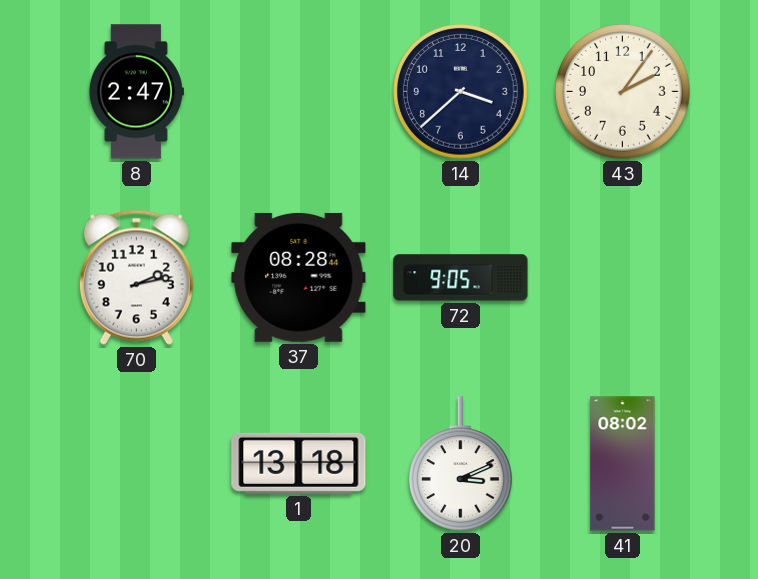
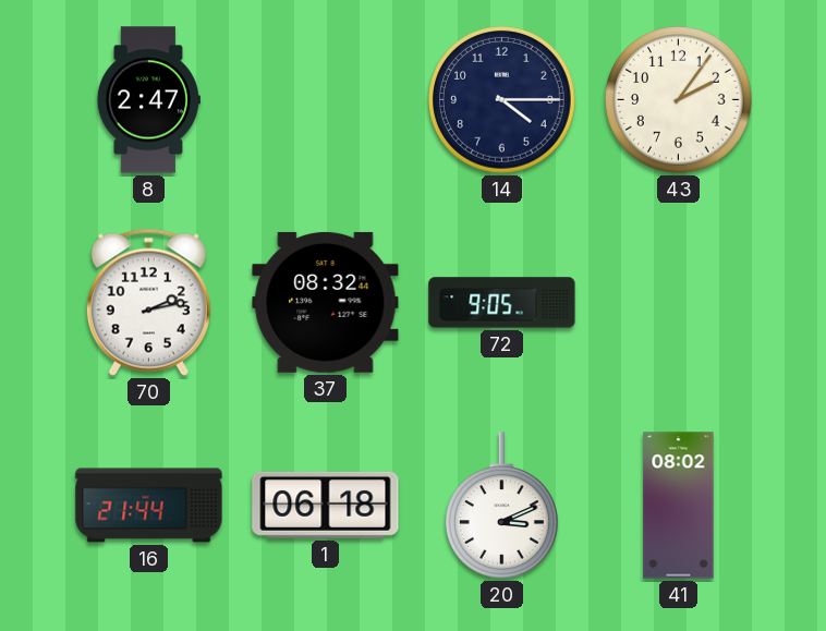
14: 3:38 -> 4:15
37: 08:28 -> 08:32
16: none -> 21:44
1: 13:18 -> 06:18
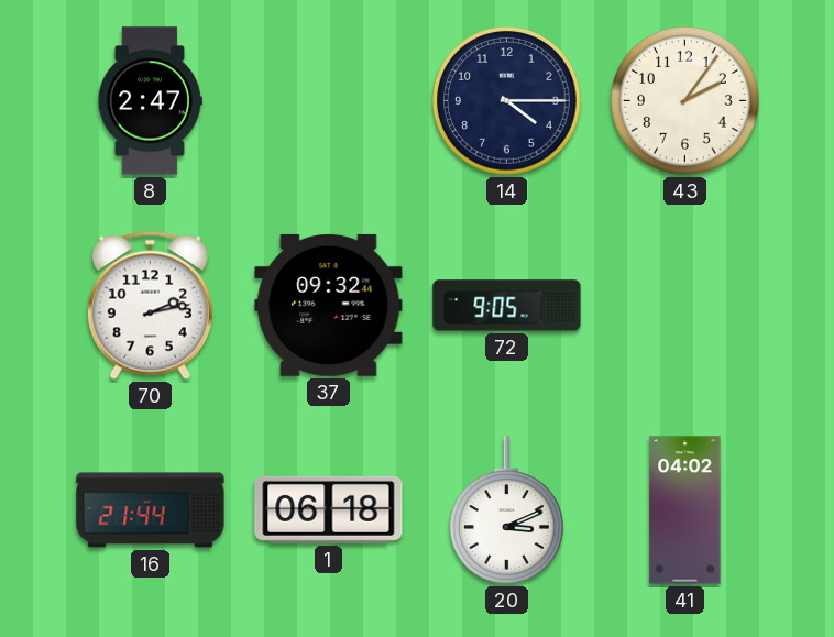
37: 08:32 -> 09:32
41: 08:02 -> 04:02
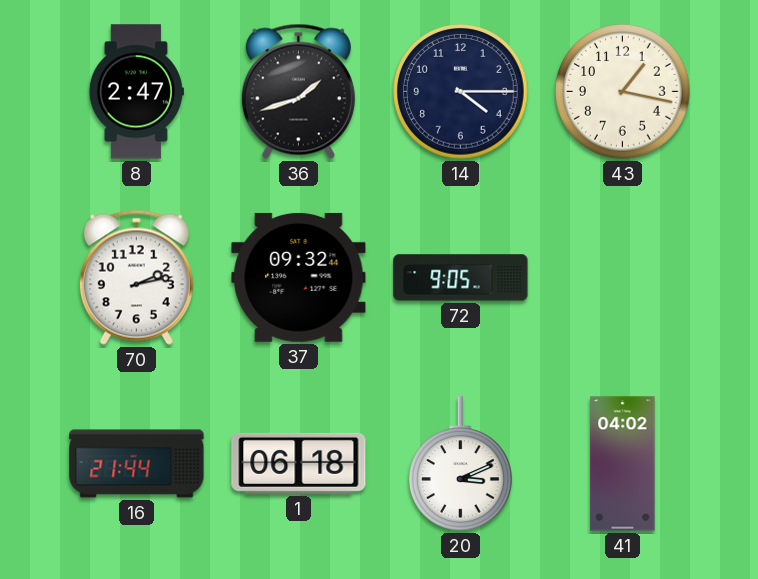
36: none -> 1:42
43: 2:06 -> 1:17
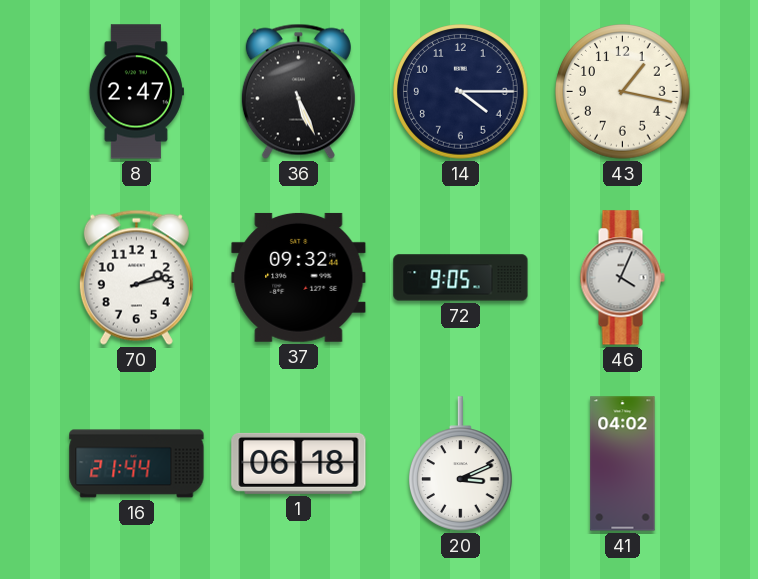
36: 1:42 -> 5:26
46: none -> 4:04
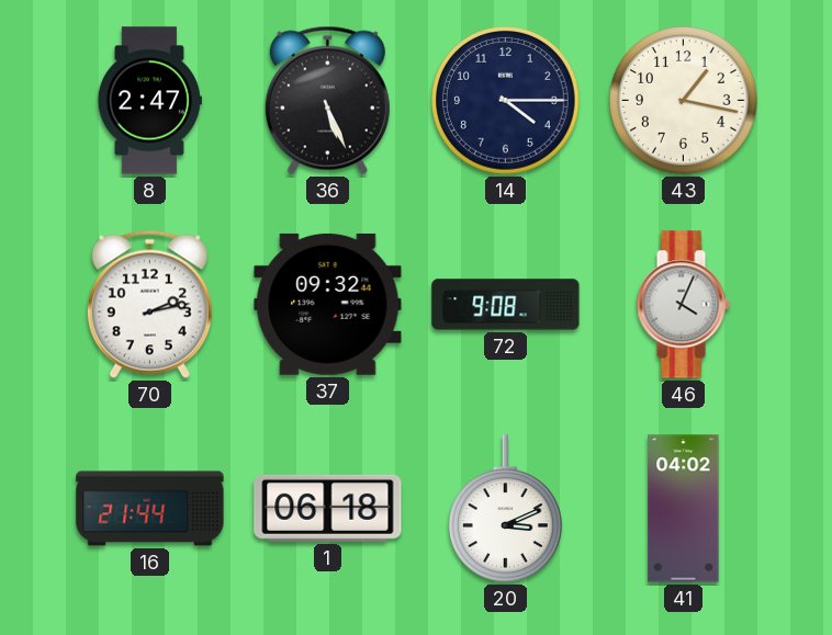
72: 9:05 -> 9:08
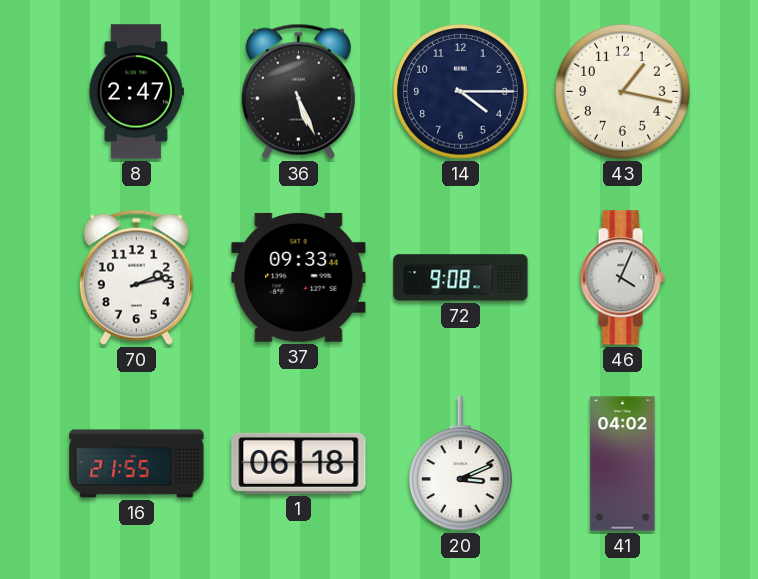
37: 09:32 -> 09:33
16: 21:44 -> 21:55
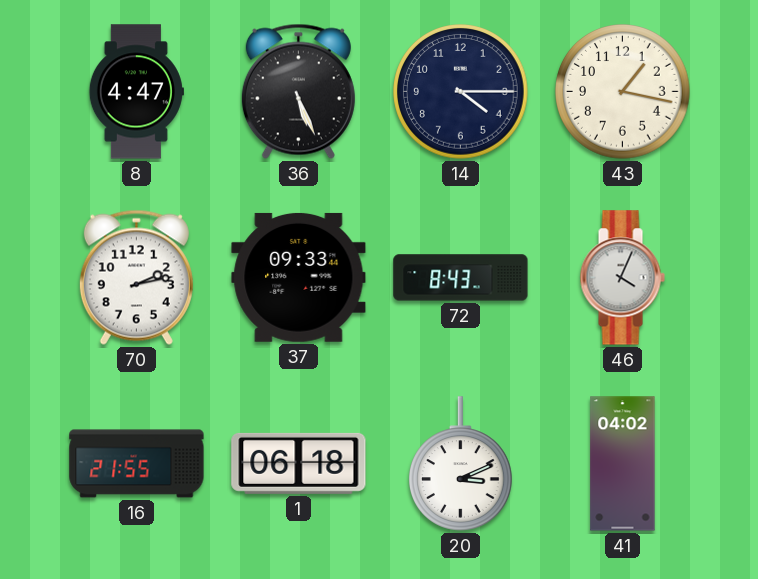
8: 2:47 -> 4:47
72: 9:08 -> 8:43
